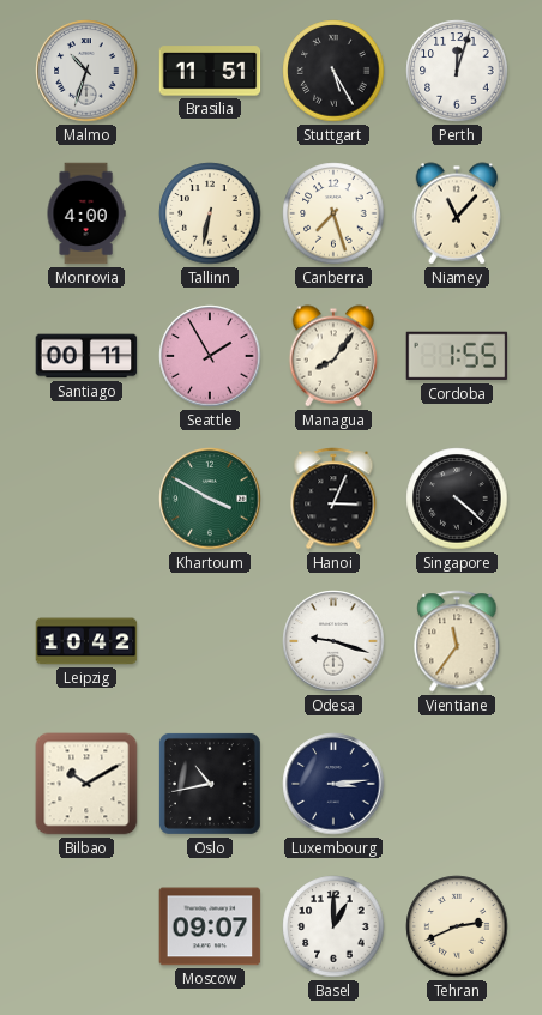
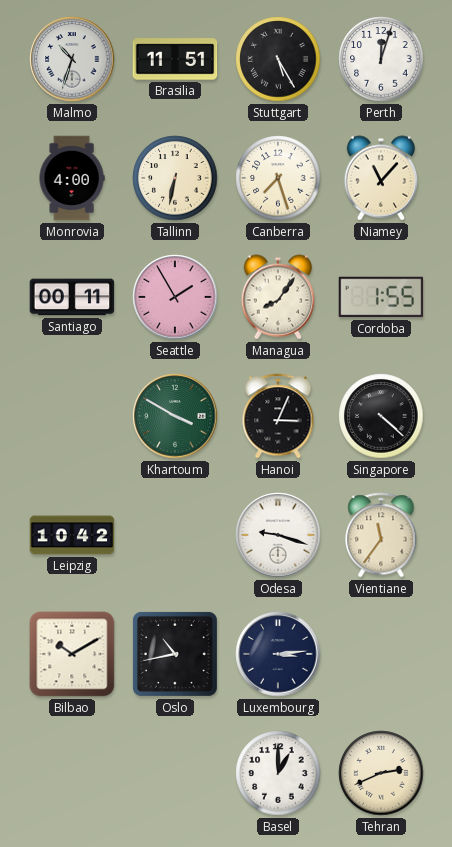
Moscow: 09:07 -> none
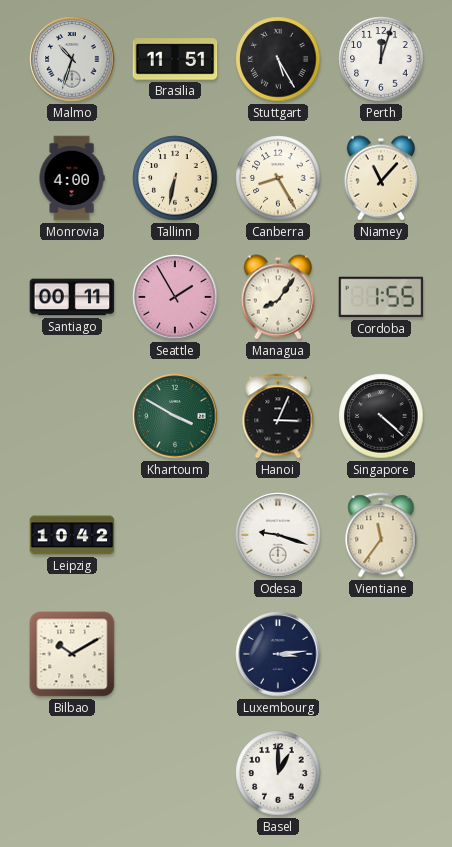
Canberra: 7:27 -> 8:25
Oslo: 10:43 -> none
Tehran: 2:41 -> none
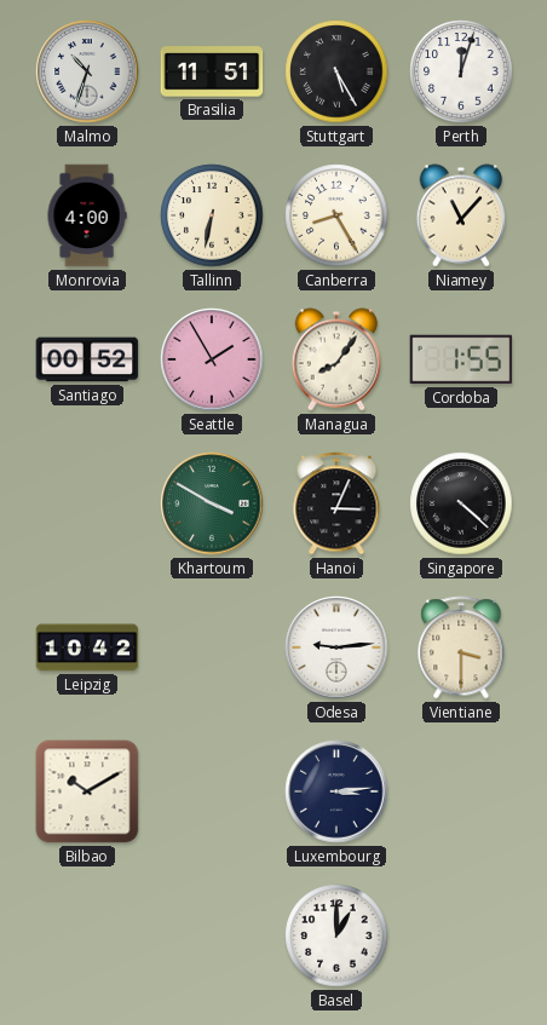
Santiago: 00:11 -> 00:52
Odesa: 9:18 -> 9:14
Vientiane: 11:36 -> 3:30
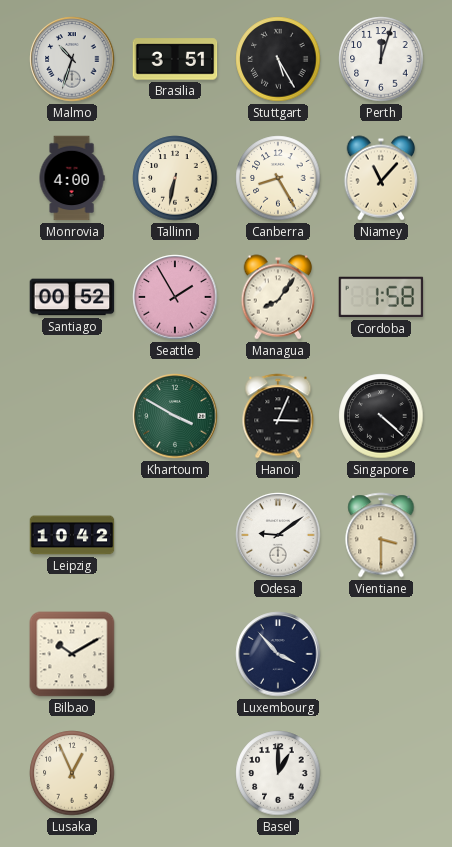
Brasilia: 11:51 -> 3:51
Cordoba: 1:55 -> 1:58
Odesa: 9:14 -> 9:09
Luxembourg: 3:14 -> 3:53
Lusaka: none -> 12:56
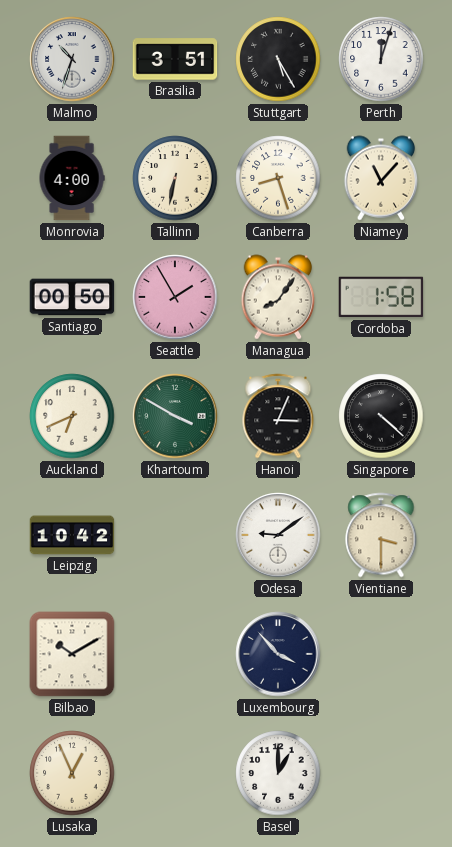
Canberra: 8:25 -> 8:27
Santiago: 00:52 -> 00:50
Auckland: none -> 6:41
